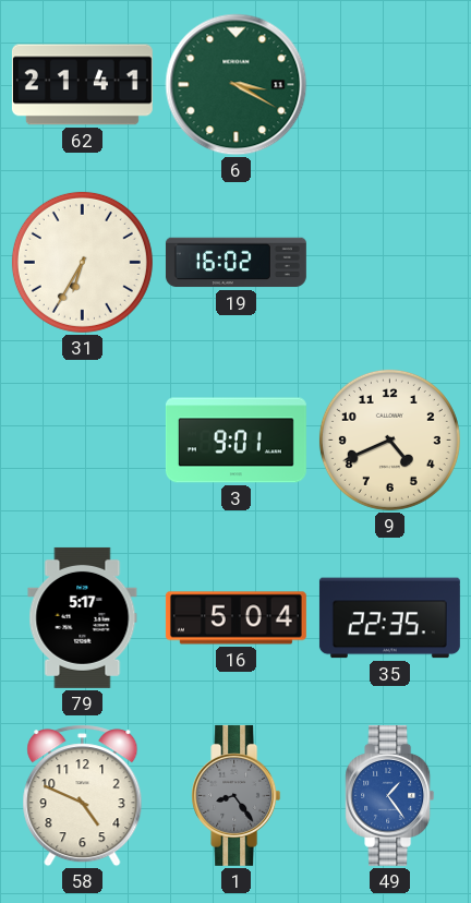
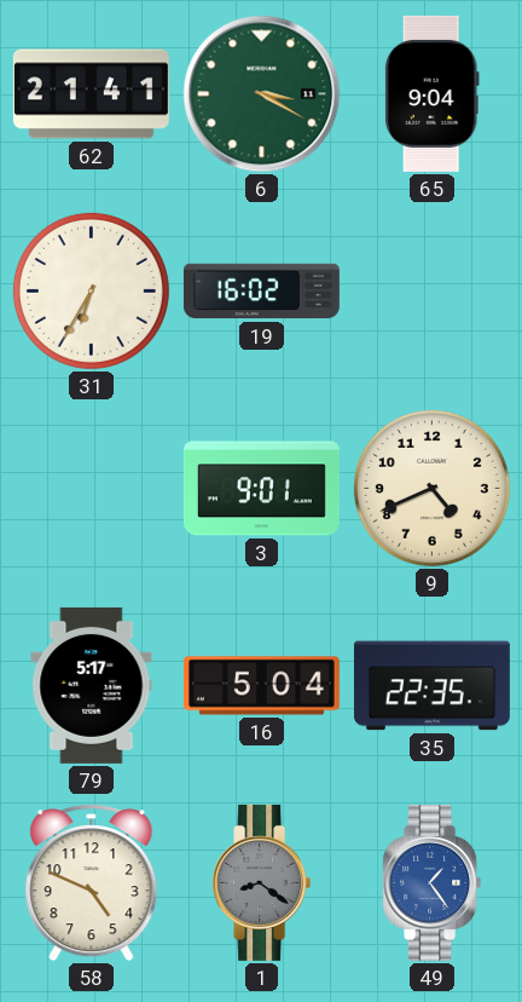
65: none -> 9:04
1: 8:24 -> 8:21
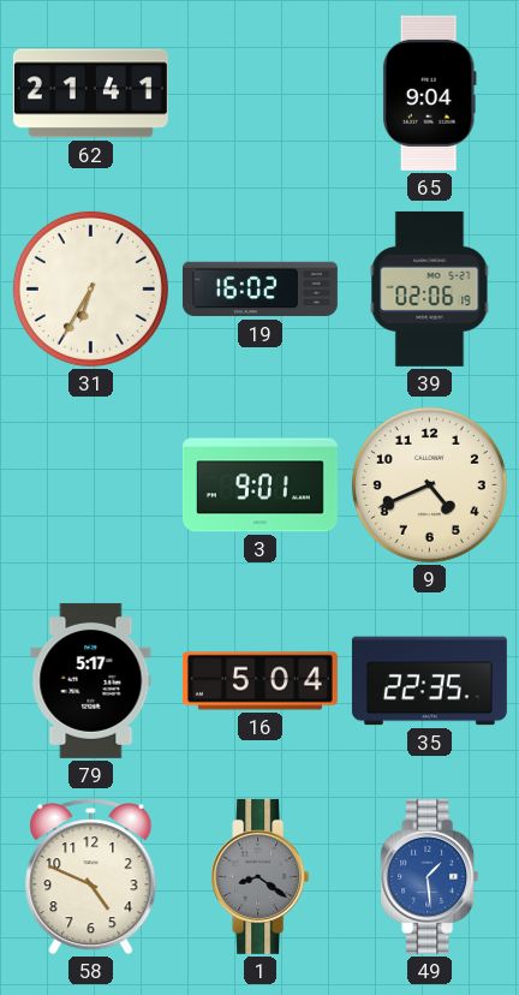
6: 3:20 -> none
39: none -> 02:06
49: 1:24 -> 1:29
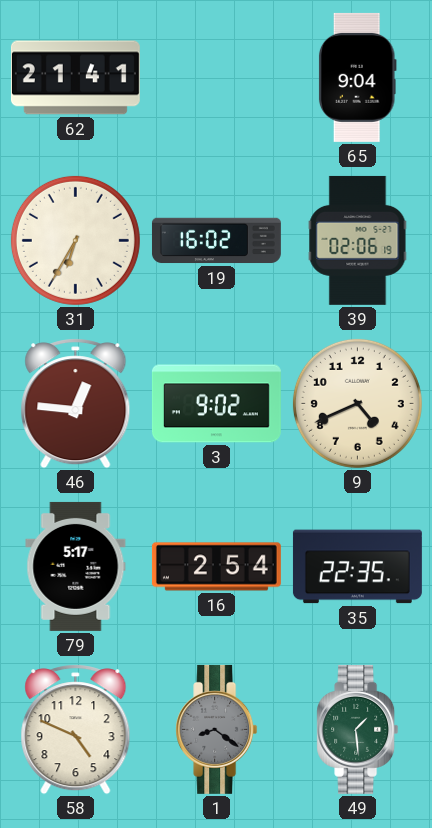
46: none -> 12:46
3: 9:01 -> 9:02
16: 5:04 -> 2:54
49 dial: blue -> green
